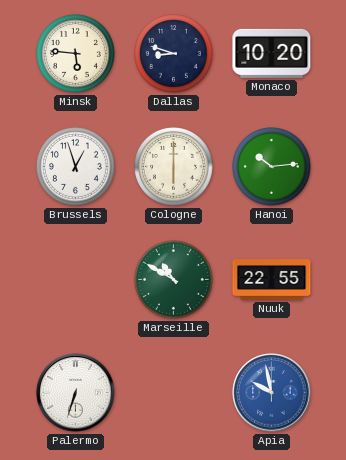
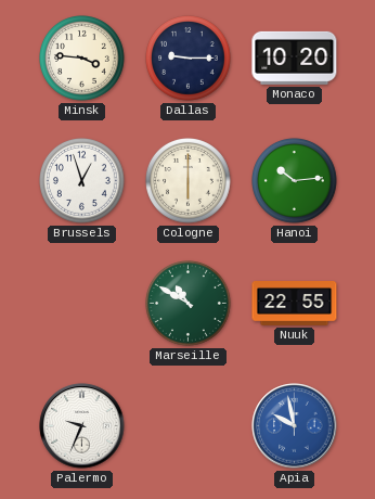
Minsk: 5:46 -> 3:46
Dallas: 8:48 -> 9:15
Palermo: 6:33 -> 9:34
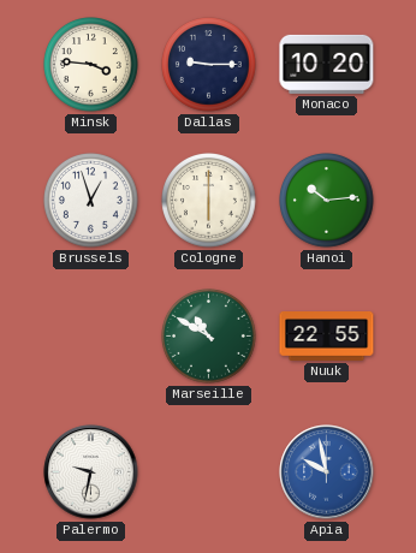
Palermo: 9:34 -> 9:32
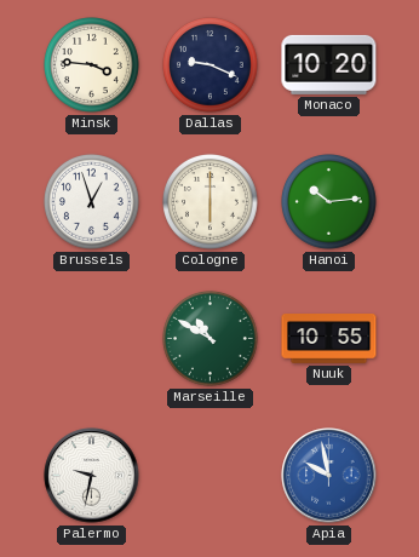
Dallas: 9:15 -> 9:19
Nuuk: 22:55 -> 10:55
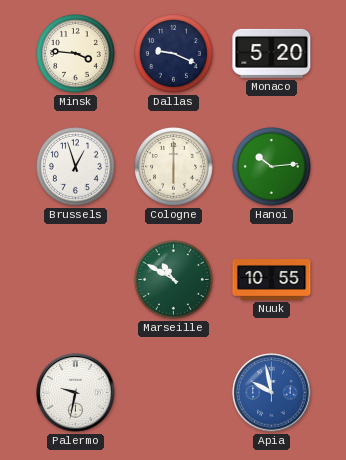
Monaco: 10:20 -> 5:20
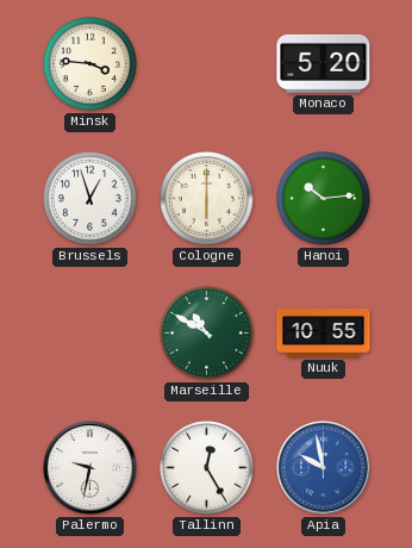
Dallas: 9:19 -> none
Tallinn: none -> 12:25
